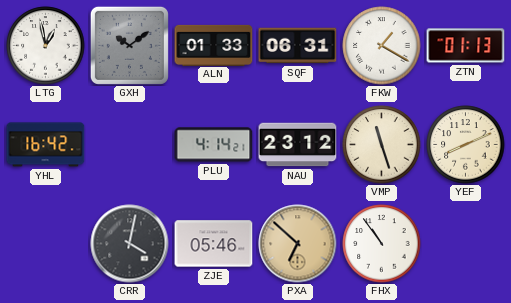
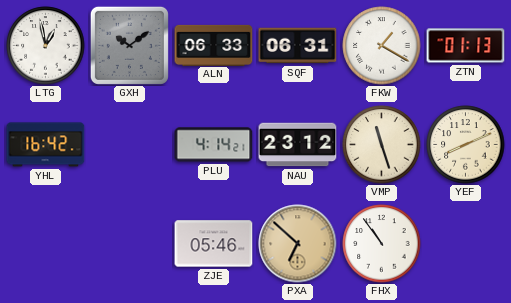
ALN: 01:33 -> 06:33
CRR: 4:02 -> none
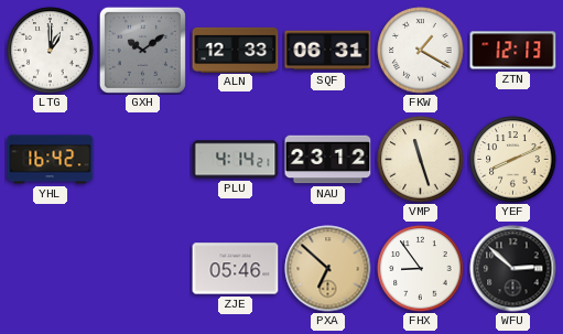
LTG: 12:58 -> 1:00
ALN: 06:33 -> 12:33
ZTN: 01:13 -> 12:13
FHX: 10:54 -> 8:54
WFU: none -> 2:52
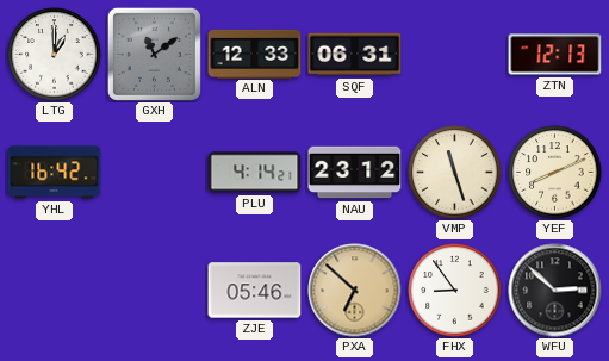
GXH: 10:09 -> 11:09
FKW: 1:20 -> none
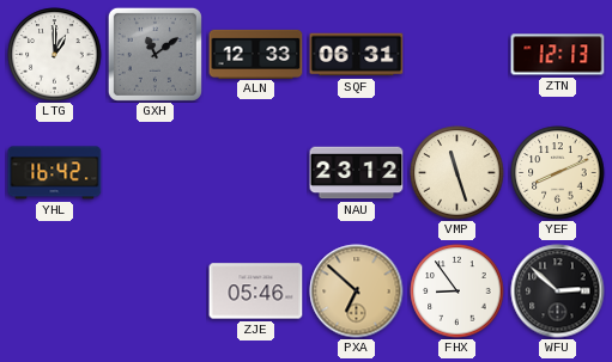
PLU: 4:14 -> none
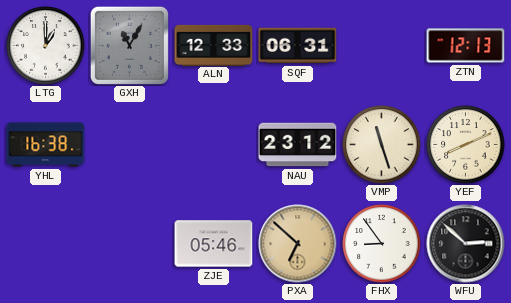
GXH: 11:09 -> 11:05
YHL: 16:42 -> 16:38
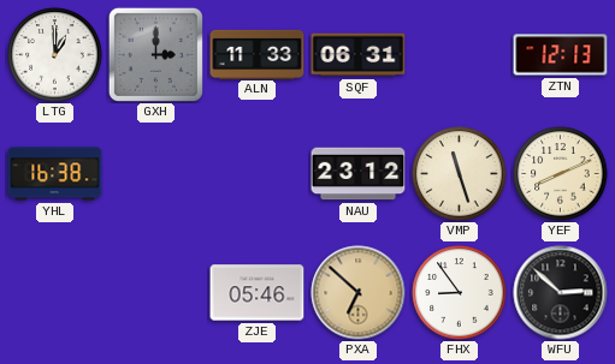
GXH: 11:05 -> 3:00
ALN: 12:33 -> 11:33
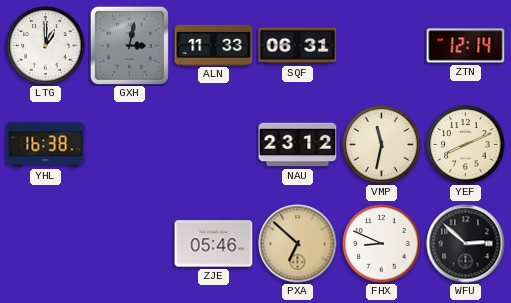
GXH: 3:00 -> 3:02
ZTN: 12:13 -> 12:14
VMP: 11:27 -> 11:32
FHX: 8:54 -> 8:49
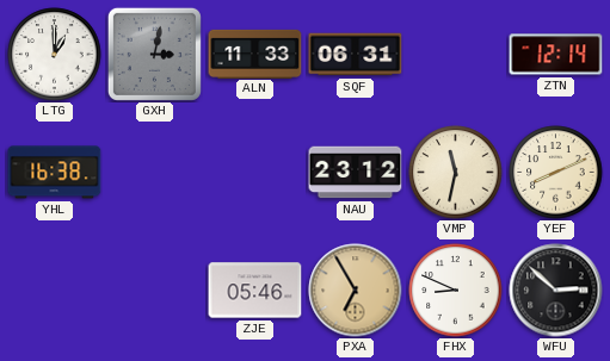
PXA: 6:52 -> 6:55
